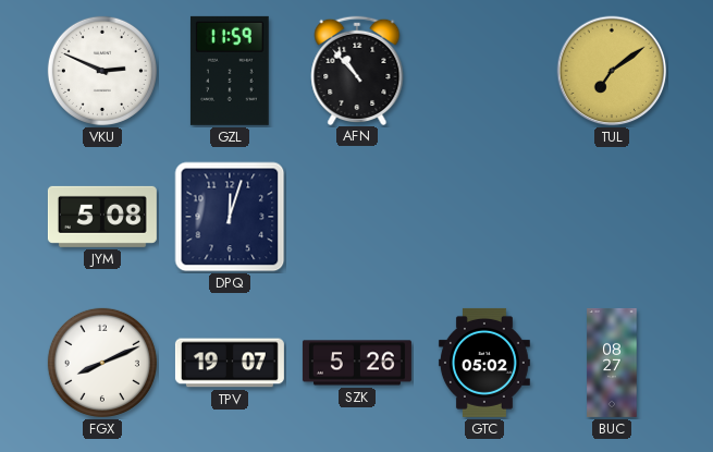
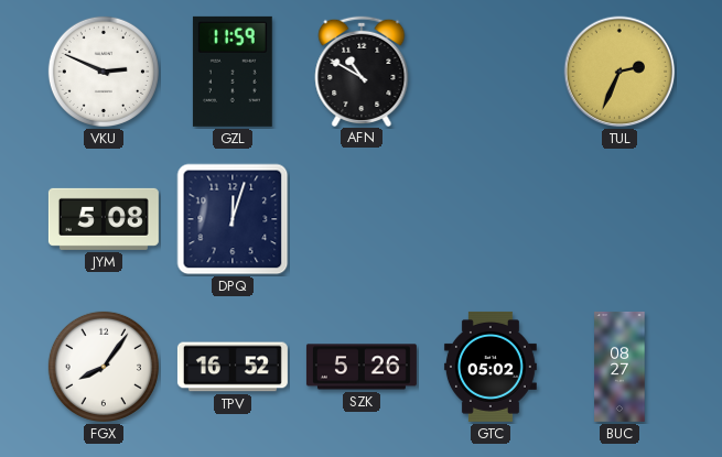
AFN: 10:53 -> 10:50
TUL: 7:09 -> 2:34
FGX: 8:11 -> 8:06
TPV: 19:07 -> 16:52
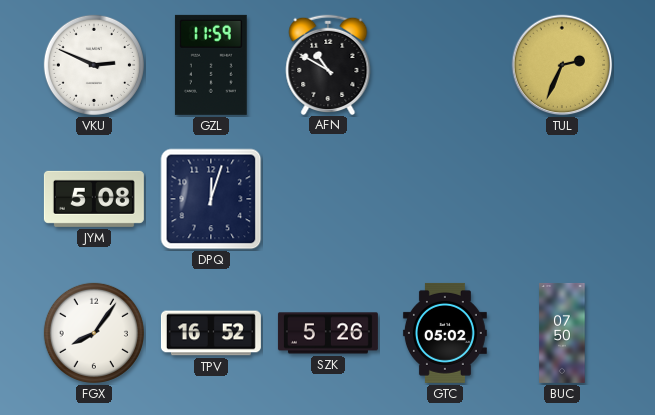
BUC: 08:27 -> 07:50
